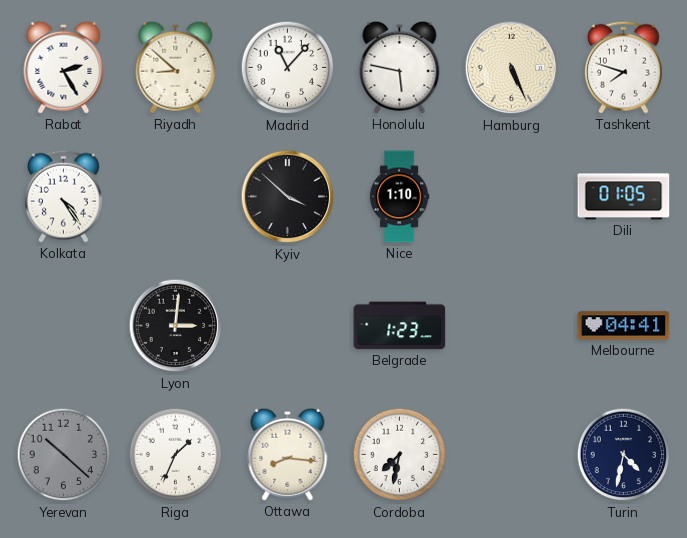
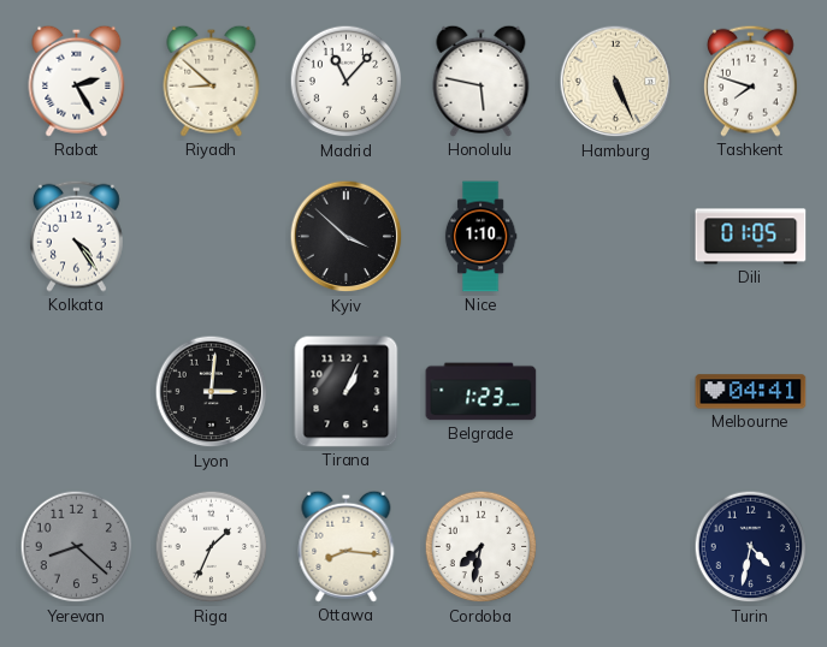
Tirana: none -> 1:04
Yerevan: 10:22 -> 8:22
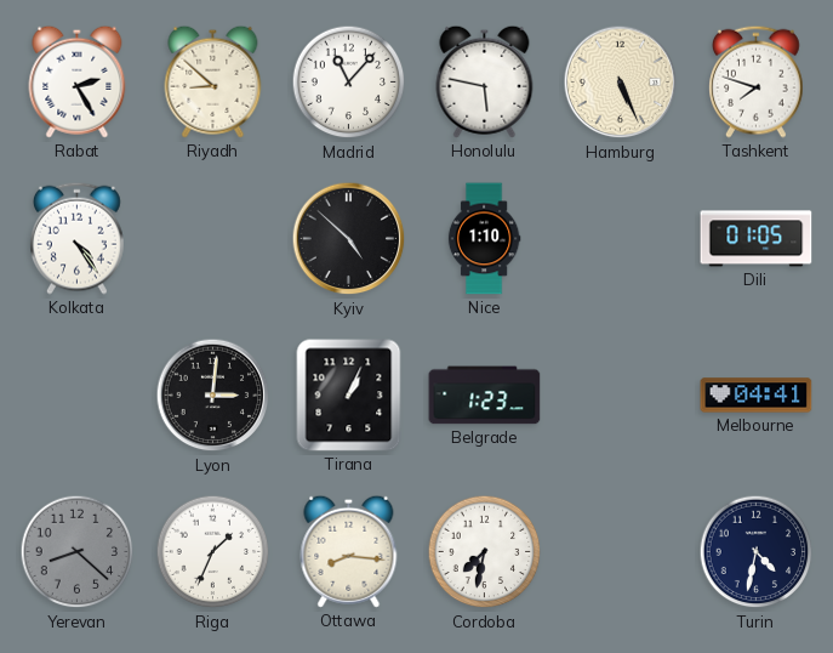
Kyiv: 3:52 -> 4:52
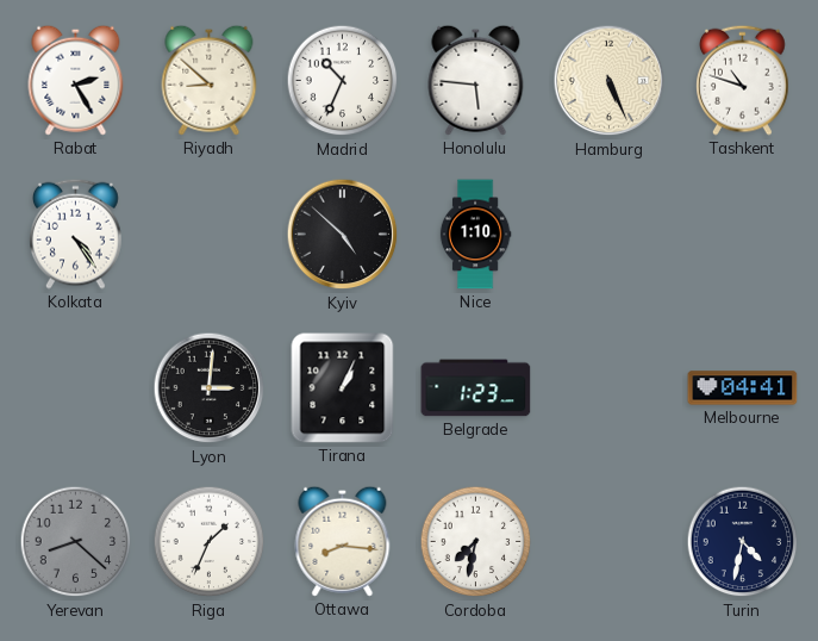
Madrid: 11:07 -> 10:34
Honolulu: 5:47 -> 5:46
Tashkent: 7:48 -> 10:48
Dili: 01:05 -> none
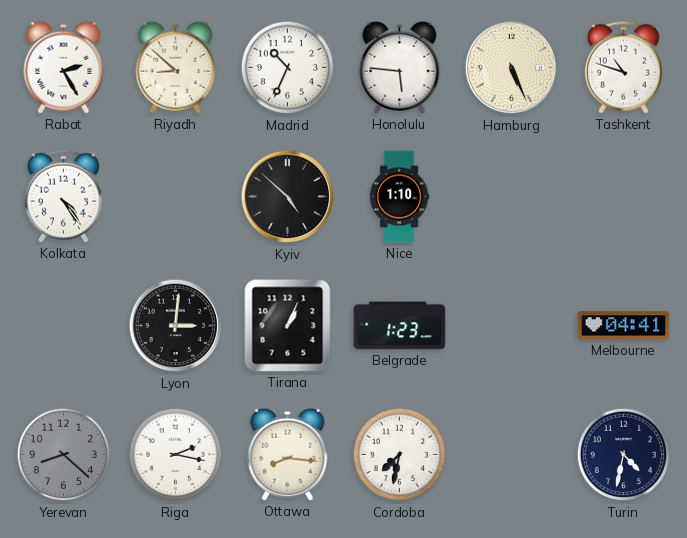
Riga: 1:34 -> 2:17
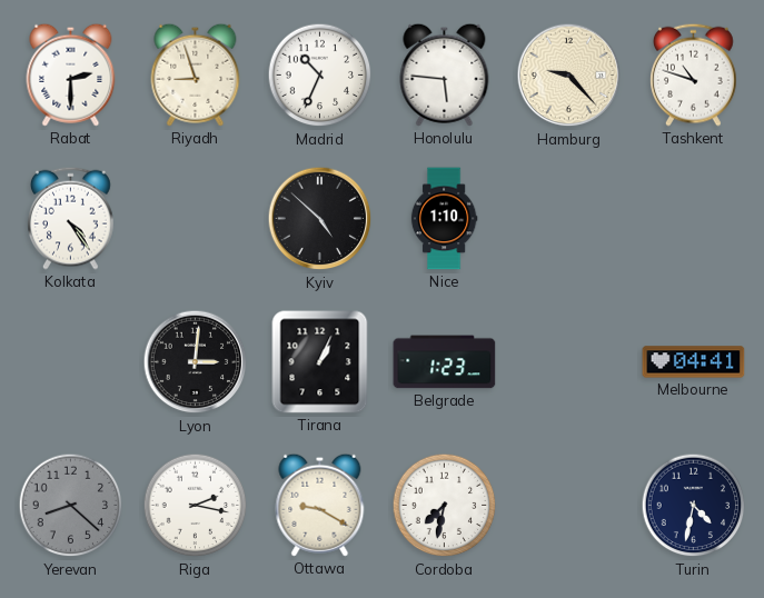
Rabat: 2:25 -> 2:30
Riyadh: 8:52 -> 8:57
Hamburg: 5:26 -> 9:23
Ottawa: 8:16 -> 9:20
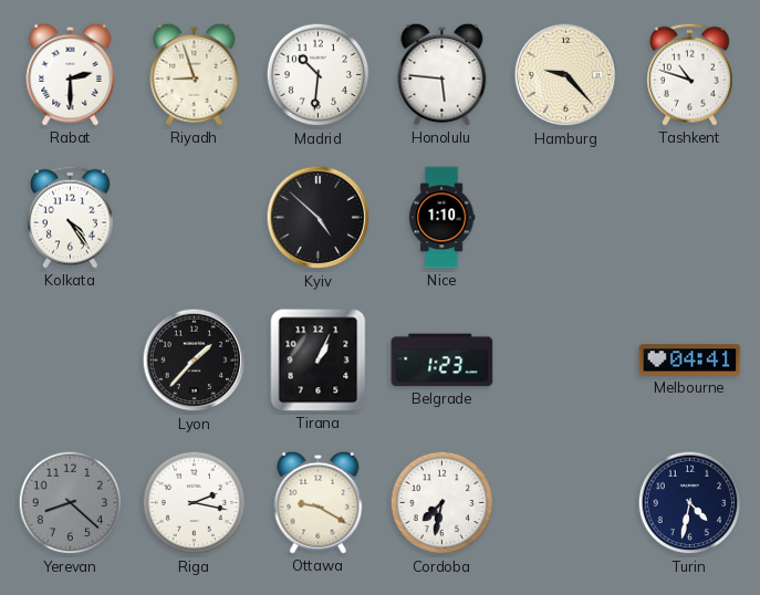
Madrid: 10:34 -> 10:31
Lyon: 3:01 -> 1:37
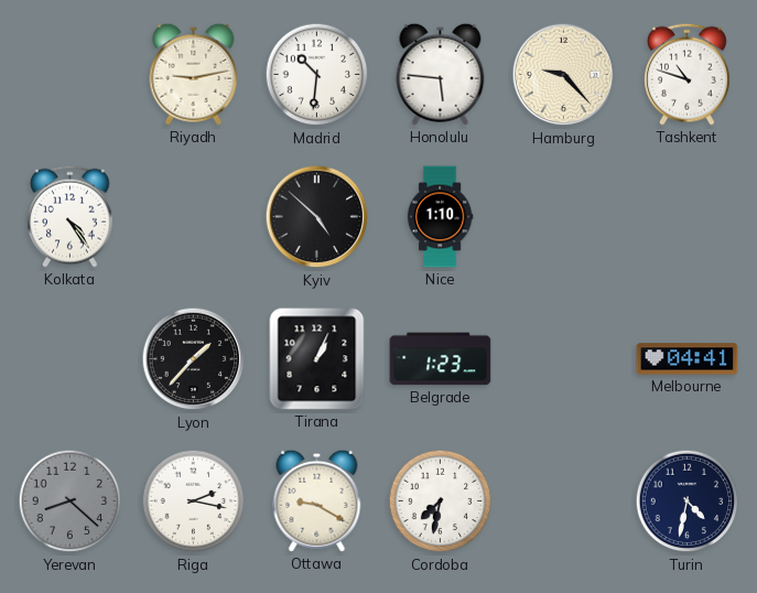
Rabat: 2:30 -> none
Riyadh: 8:57 -> 9:13
